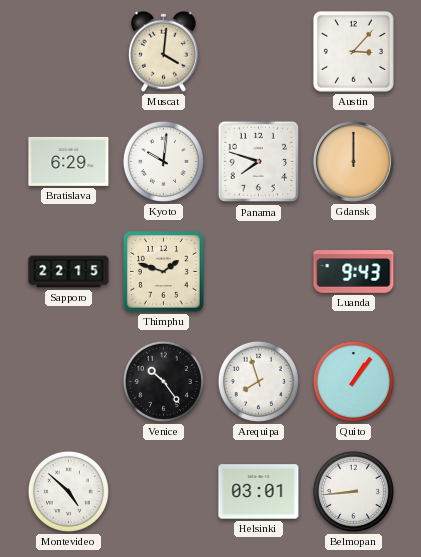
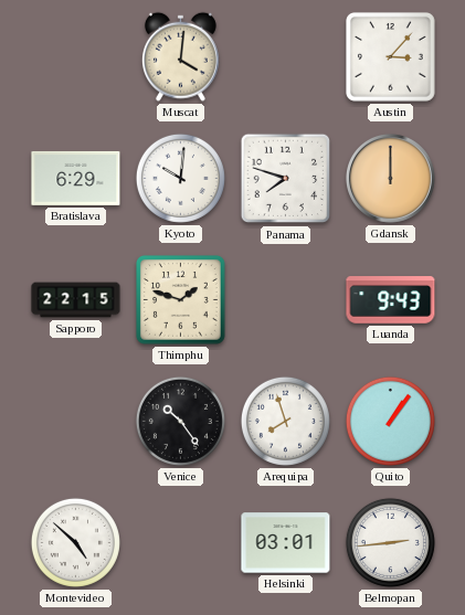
Belmopan: 8:44 -> 2:44
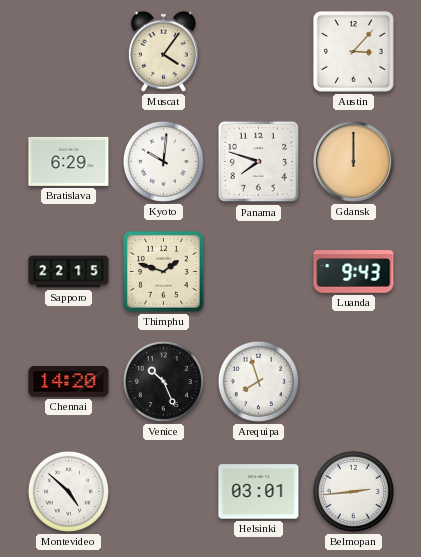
Muscat: 4:01 -> 4:06
Chennai: none -> 14:20
Venice: 10:24 -> 10:26
Quito: 1:06 -> none
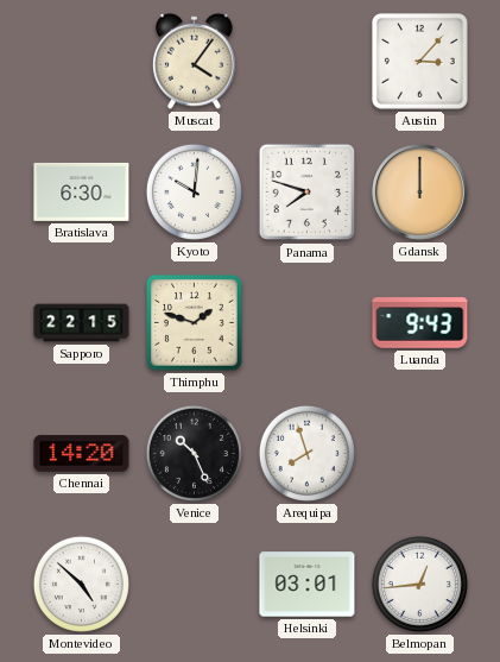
Bratislava: 6:29 -> 6:30
Belmopan: 2:44 -> 12:44
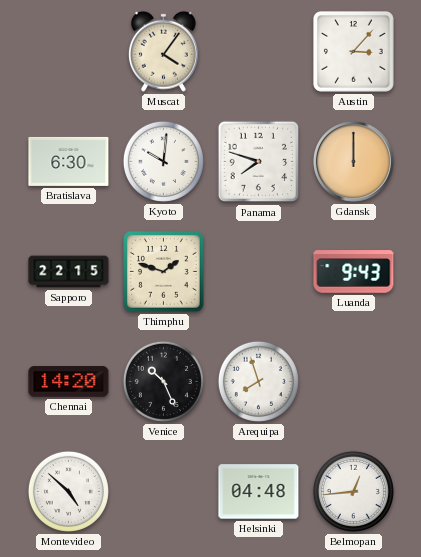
Helsinki: 03:01 -> 04:48
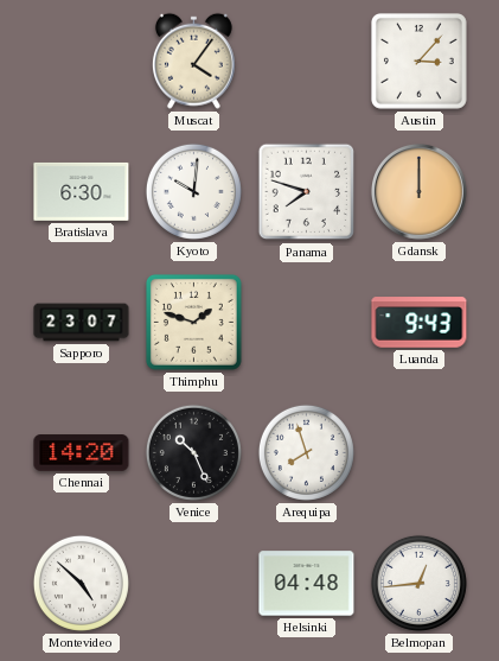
Sapporo: 22:15 -> 23:07
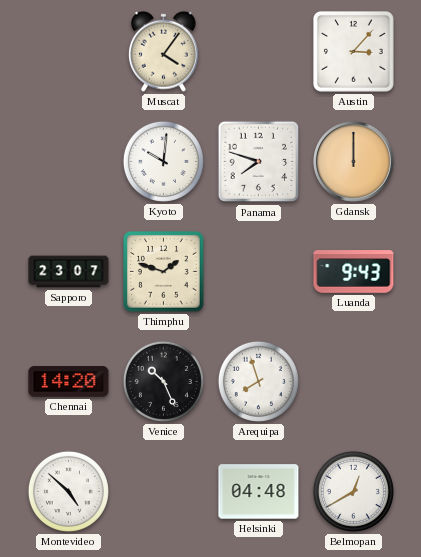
Bratislava: 6:30 -> none
Belmopan: 12:44 -> 12:40
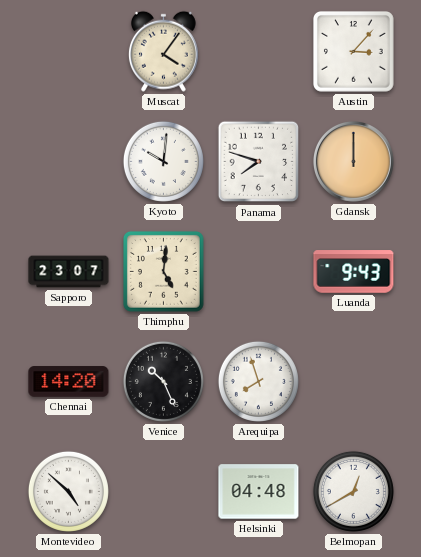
Thimphu: 1:48 -> 5:01
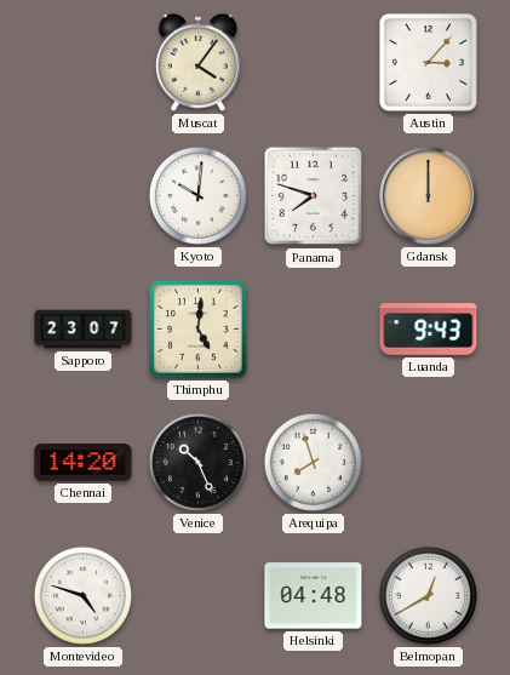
Montevideo: 4:52 -> 4:48
